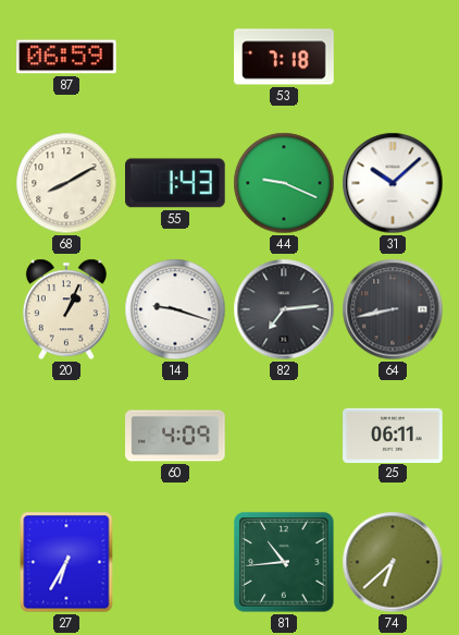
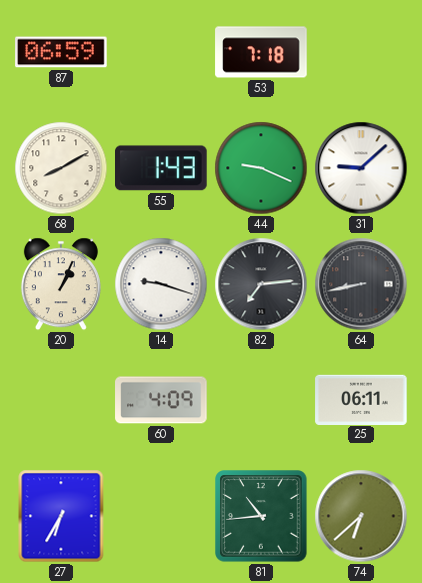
31: 10:08 -> 9:08
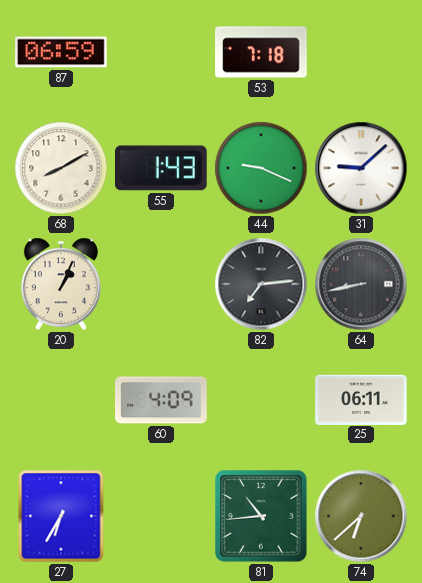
14: 9:18 -> none
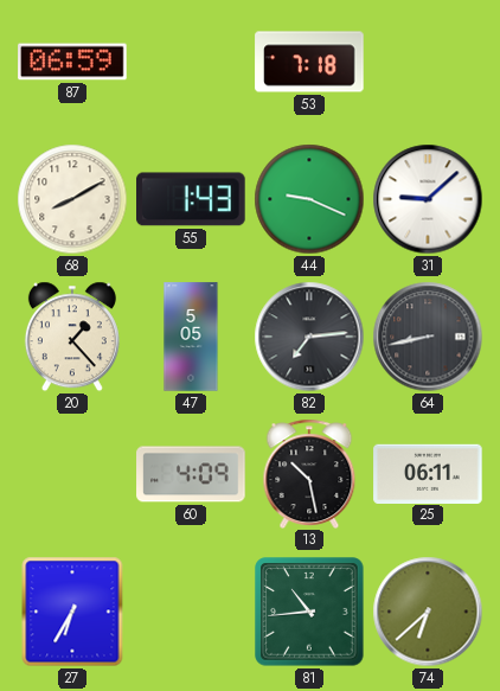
20: 1:04 -> 1:23
47: none -> 5:05
13: none -> 10:28
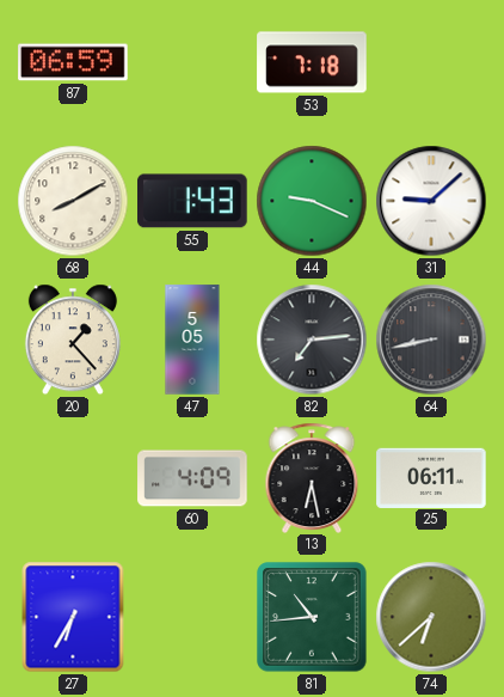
13: 10:28 -> 6:28
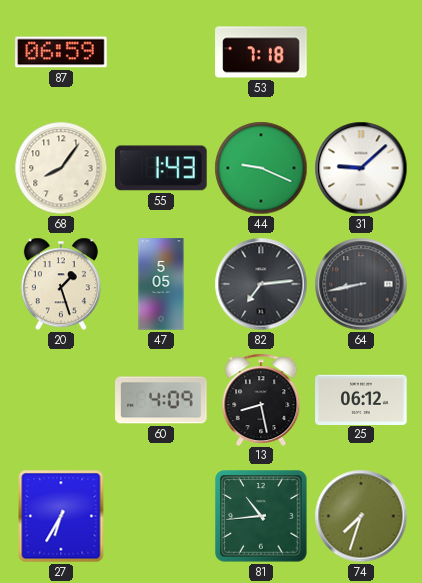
68: 8:10 -> 8:06
20: 1:23 -> 1:27
13: 6:28 -> 8:28
25: 06:11 -> 06:12
74: 6:38 -> 7:33
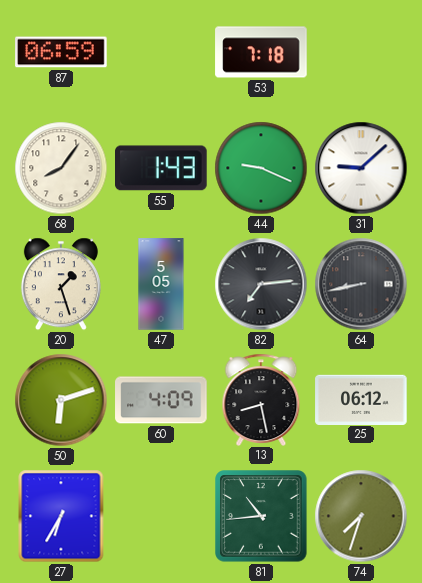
50: none -> 6:12
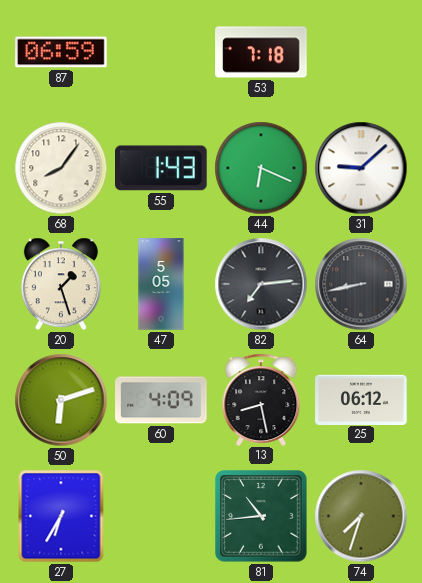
44: 9:19 -> 6:19
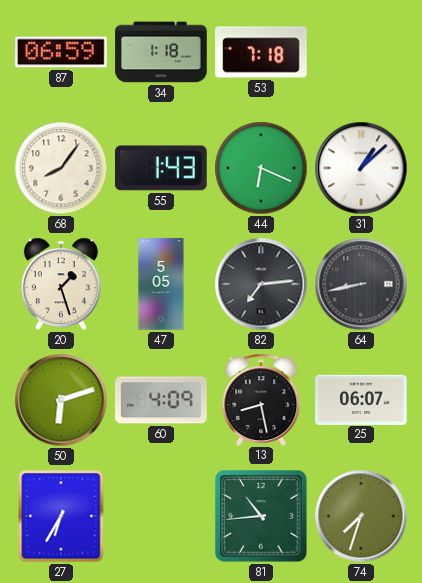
34: none -> 1:18
31: 9:08 -> 1:08
25: 06:12 -> 06:07
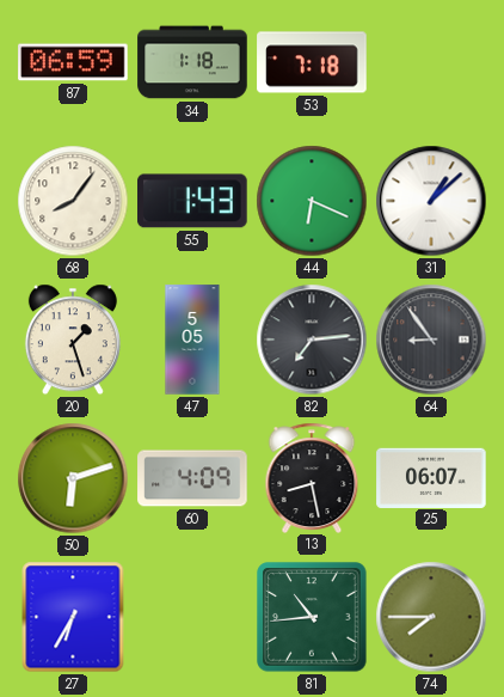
64: 8:43 -> 8:54
74: 7:33 -> 7:45
